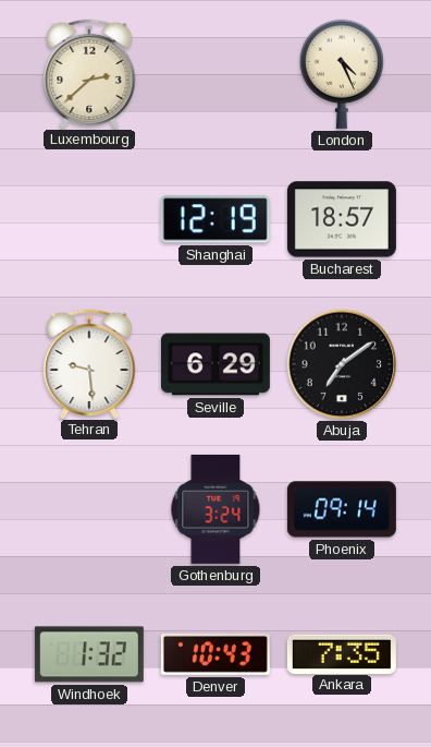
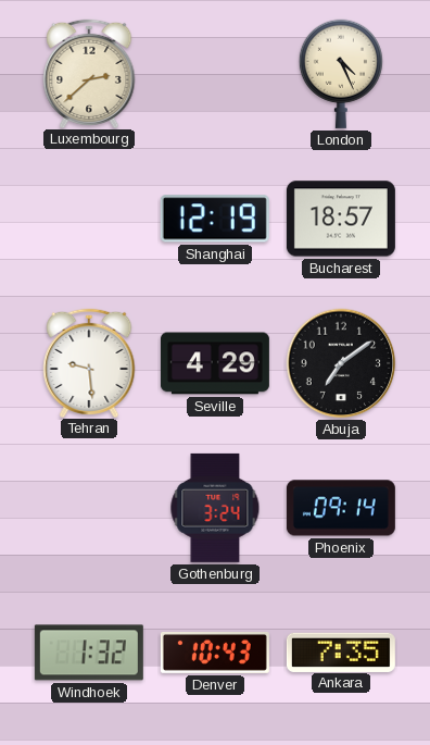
Seville: 6:29 -> 4:29
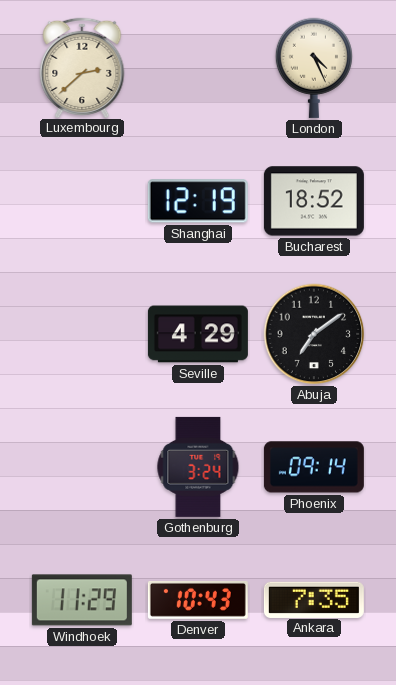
Bucharest: 18:57 -> 18:52
Tehran: 9:29 -> none
Windhoek: 1:32 -> 11:29
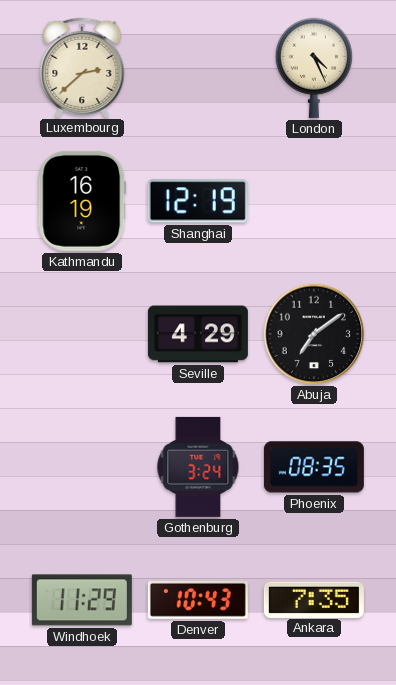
Kathmandu: none -> 16:19
Bucharest: 18:52 -> none
Phoenix: 09:14 -> 08:35
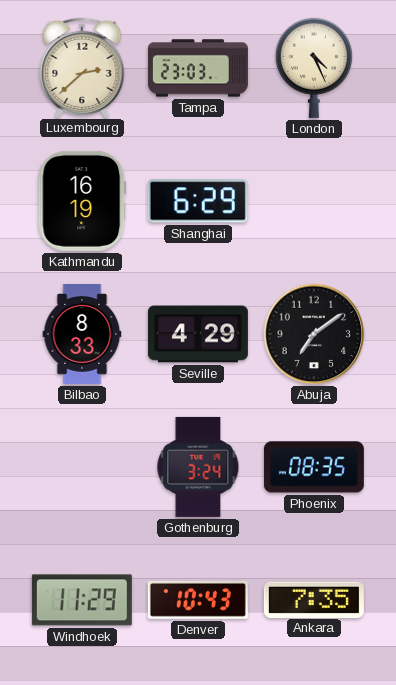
Tampa: none -> 23:03
Shanghai: 12:19 -> 6:29
Bilbao: none -> 8:33
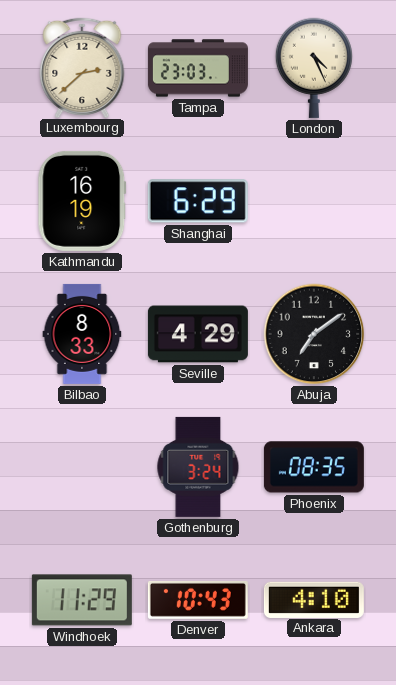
Ankara: 7:35 -> 4:10
